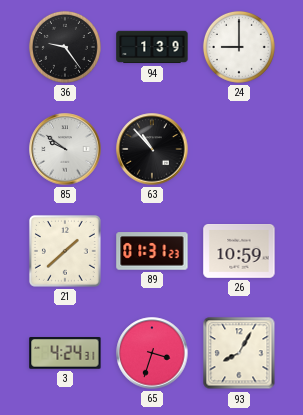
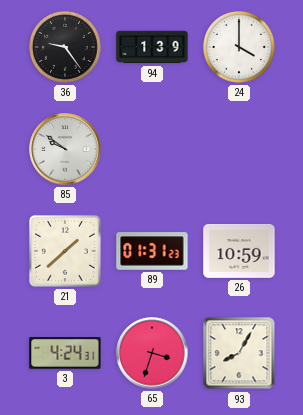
24: 9:00 -> 4:00
63: 10:53 -> none
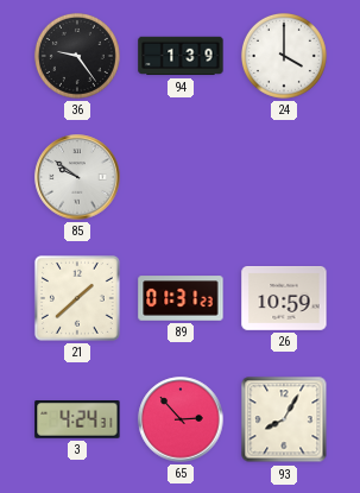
65: 3:33 -> 2:53
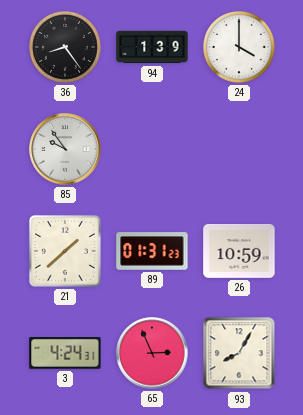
36: 9:24 -> 8:24
85: 9:51 -> 9:54
65: 2:53 -> 2:56
